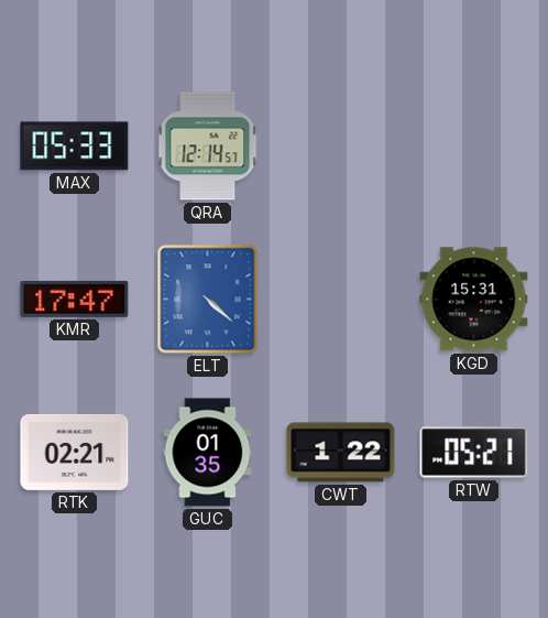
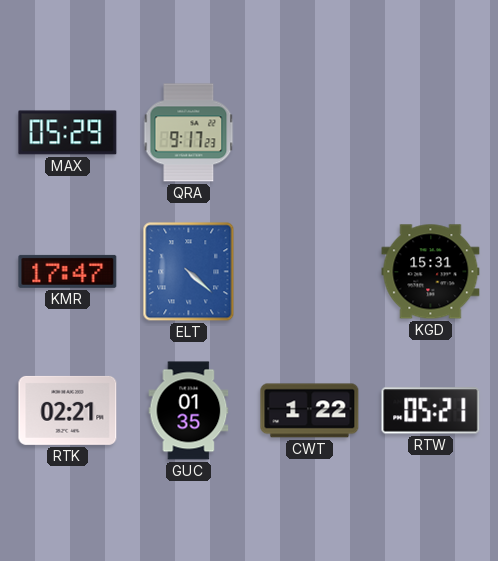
MAX: 05:33 -> 05:29
QRA: 12:14 -> 9:17
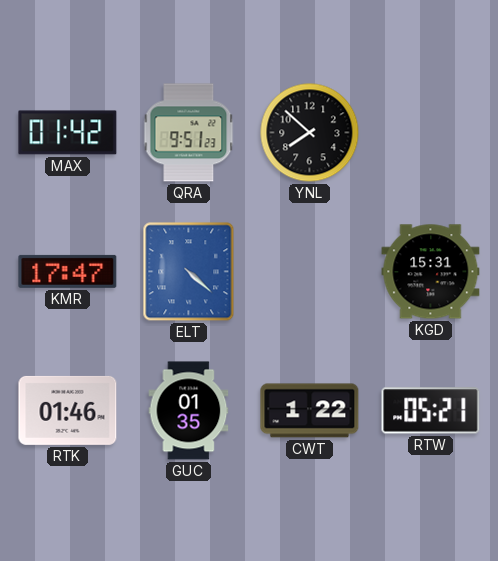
MAX: 05:29 -> 01:42
QRA: 9:17 -> 9:51
YNL: none -> 7:52
RTK: 02:21 -> 01:46
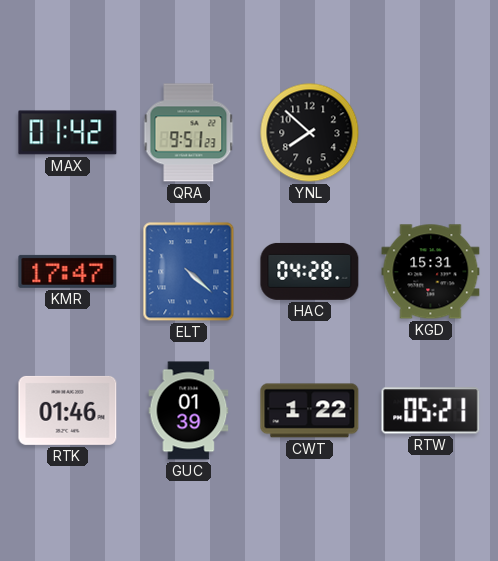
HAC: none -> 04:28
GUC: 01:35 -> 01:39
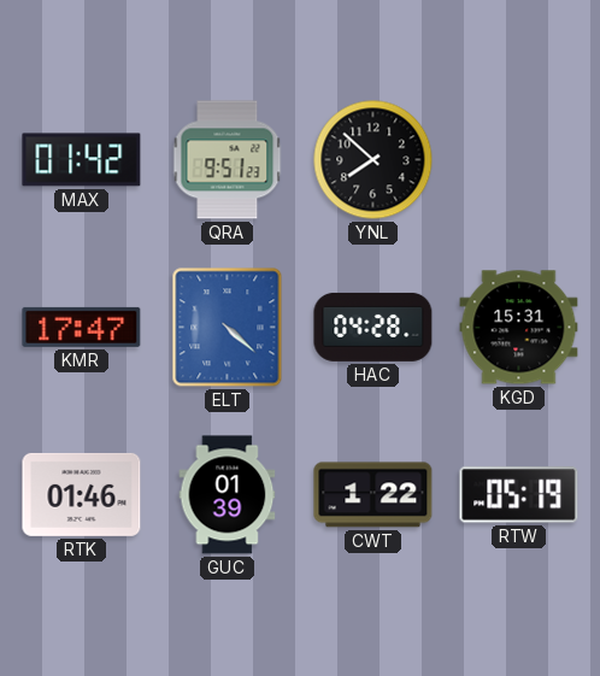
RTW: 05:21 -> 05:19
